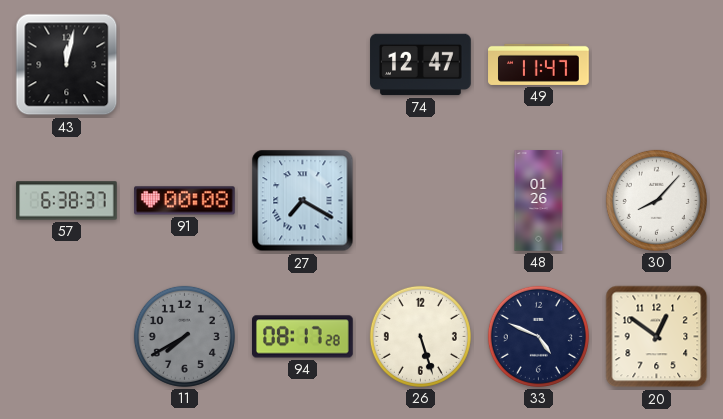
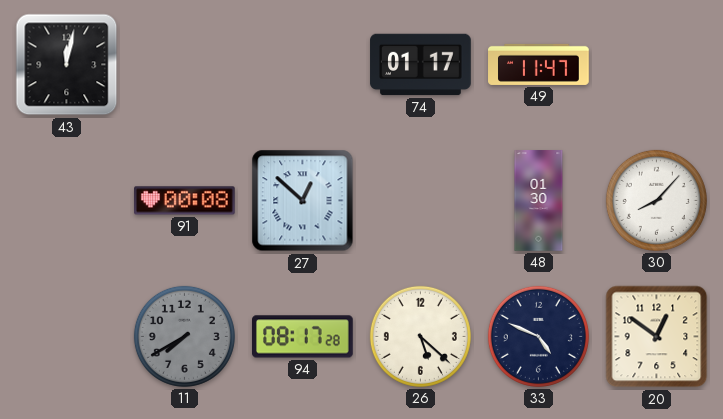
74: 12:47 -> 01:17
57: 6:38 -> none
27: 7:20 -> 12:52
48: 01:26 -> 01:30
26: 5:27 -> 5:22
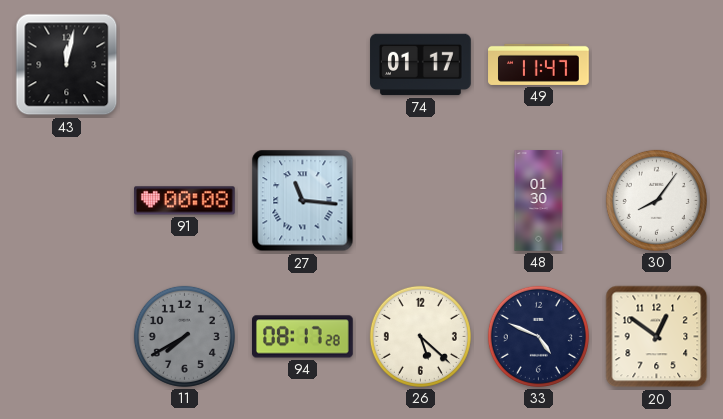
27: 12:52 -> 11:16
30: 8:07 -> 8:06
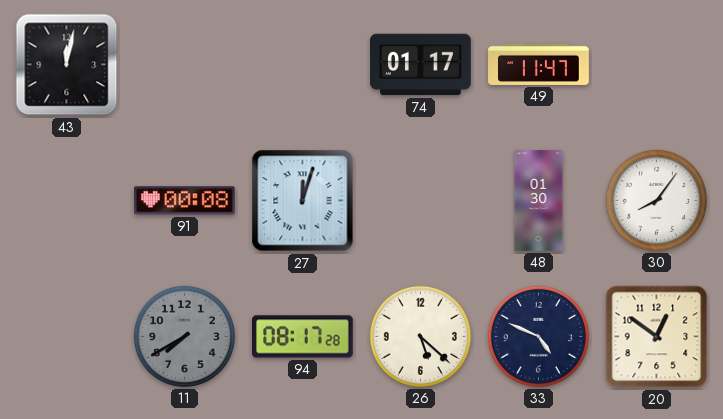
27: 11:16 -> 12:03
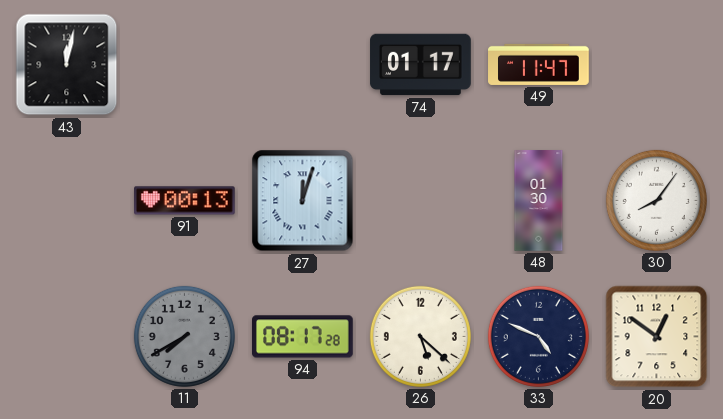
91: 00:08 -> 00:13
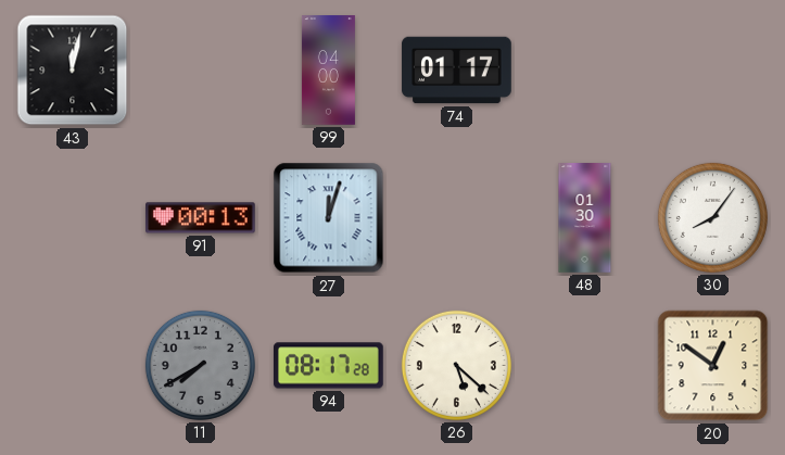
99: none -> 04:00
49: 11:47 -> none
33: 4:49 -> none
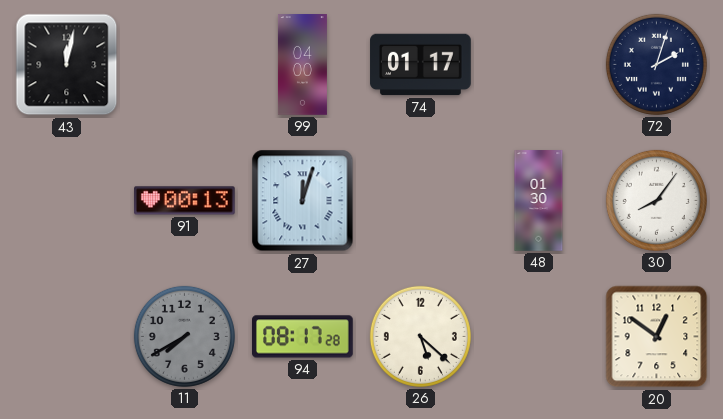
72: none -> 2:03
